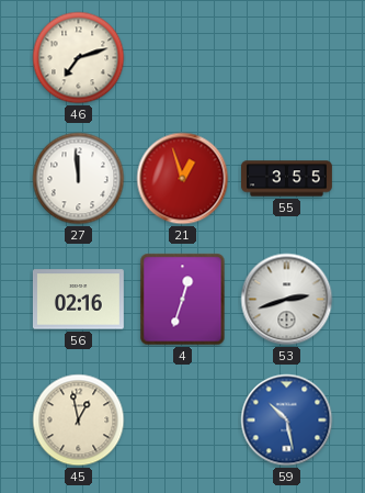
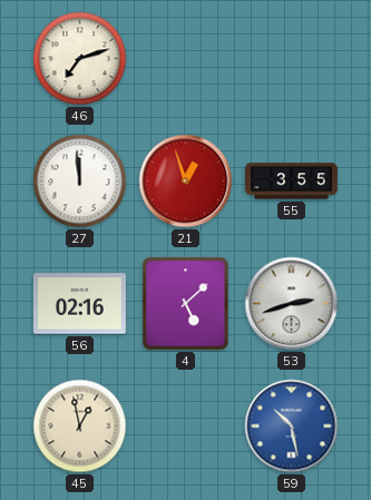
4: 12:33 -> 5:08
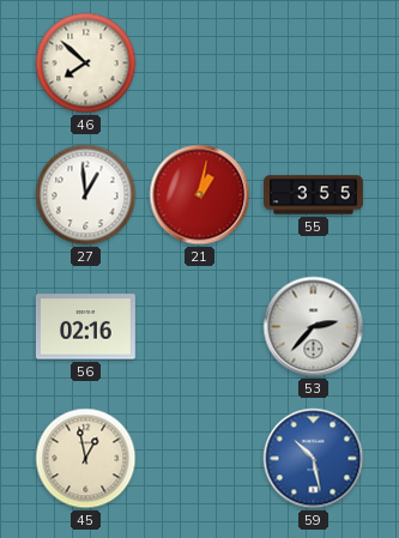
46: 7:12 -> 7:52
27: 11:59 -> 12:59
21: 12:57 -> 1:02
4: 5:08 -> none
53: 2:42 -> 2:37
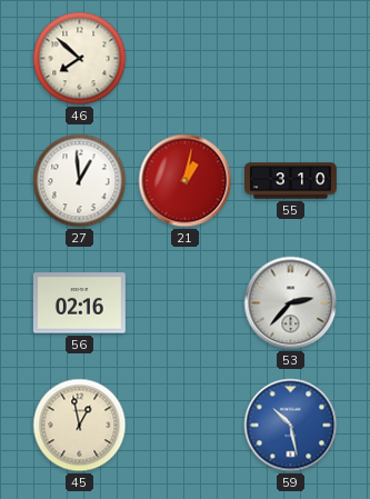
55: 3:55 -> 3:10
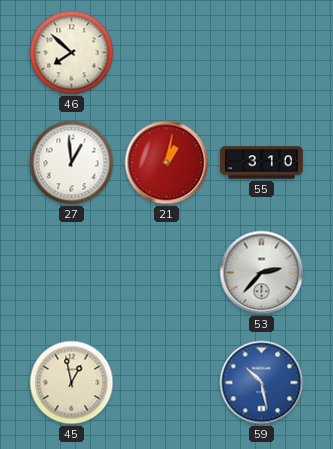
56: 02:16 -> none
